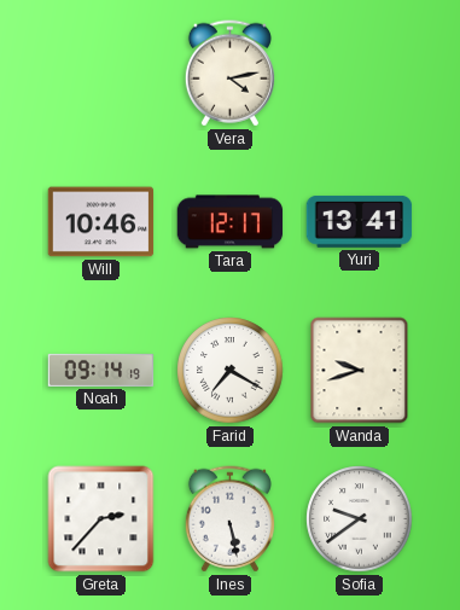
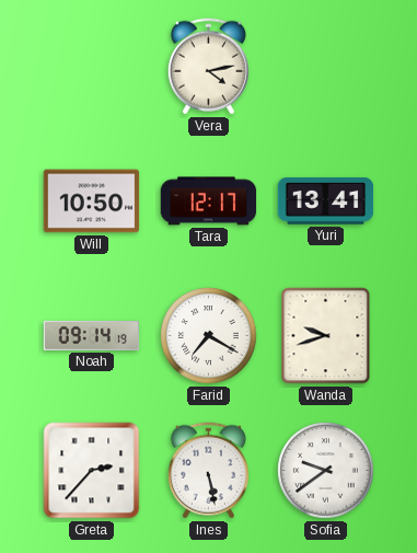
Will: 10:46 -> 10:50
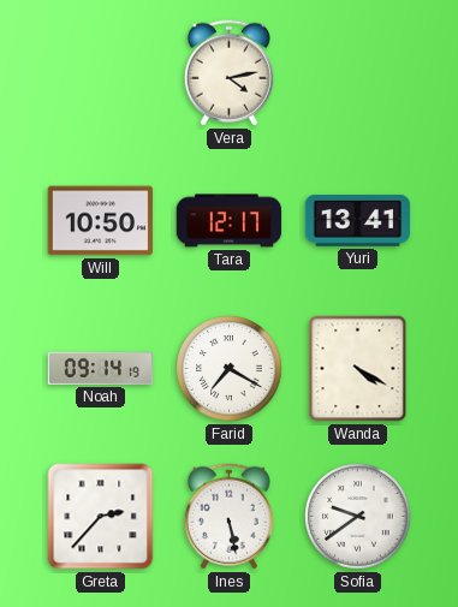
Wanda: 9:42 -> 4:20
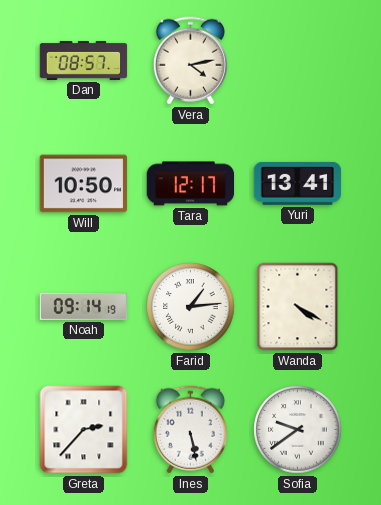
Dan: none -> 08:57
Farid: 7:20 -> 1:14
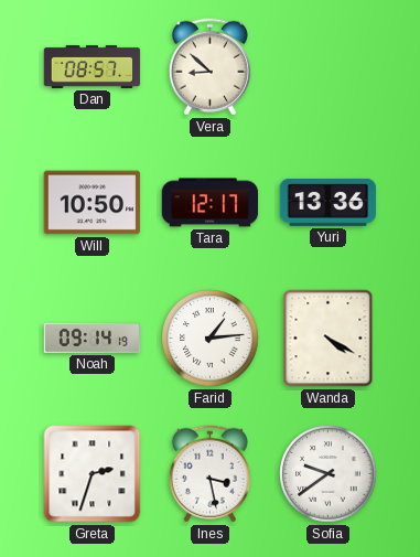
Vera: 4:13 -> 8:52
Yuri: 13:41 -> 13:36
Greta: 2:37 -> 2:33
Ines: 5:28 -> 3:28
